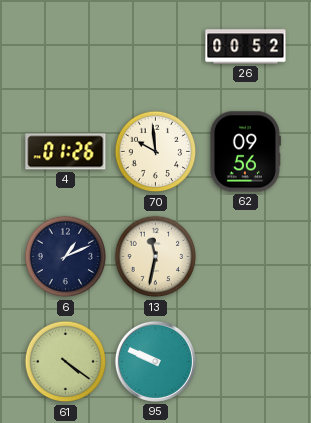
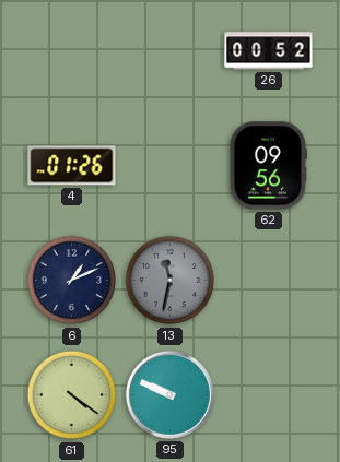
70: 9:59 -> none
13 dial: cream -> grey
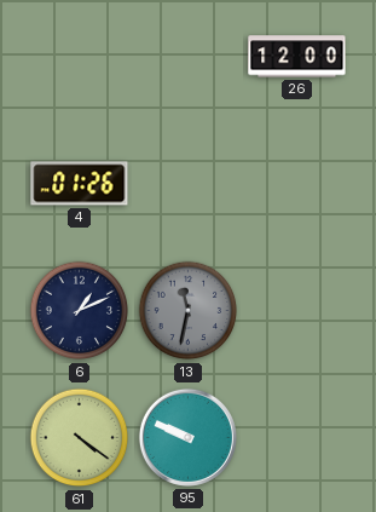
26: 00:52 -> 12:00
62: 09:56 -> none
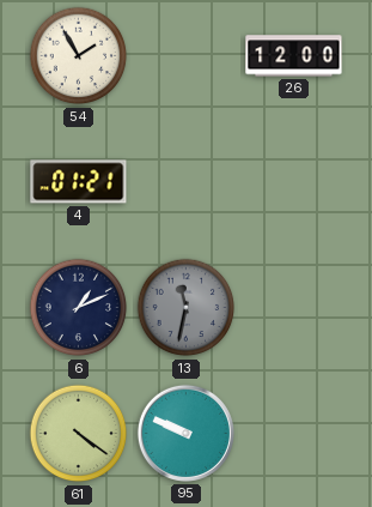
54: none -> 1:55
4: 01:26 -> 01:21
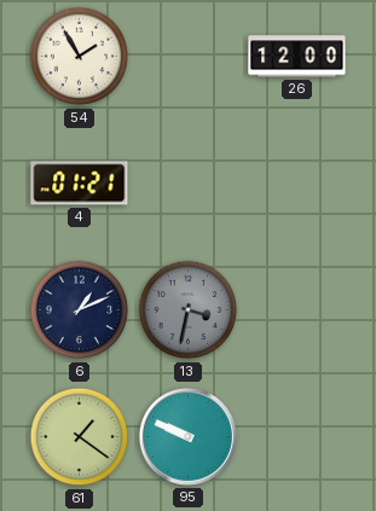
13: 11:32 -> 3:32
61: 4:21 -> 1:21
